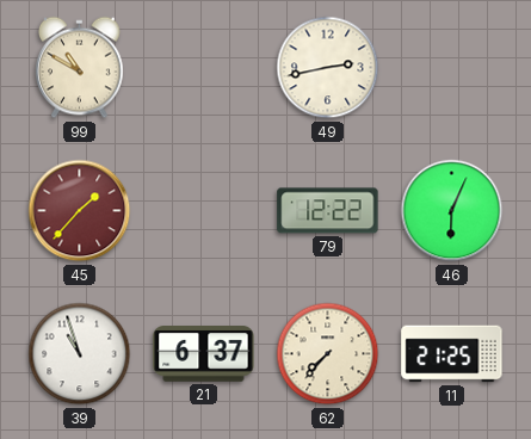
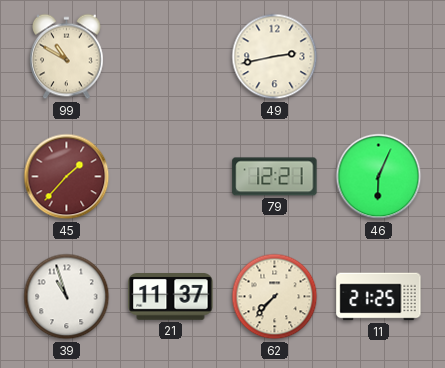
79: 12:22 -> 12:21
21: 6:37 -> 11:37
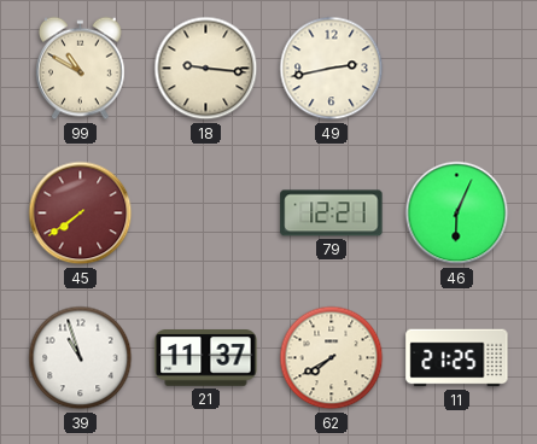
18: none -> 9:16
45: 1:37 -> 7:39
62: 7:37 -> 7:40
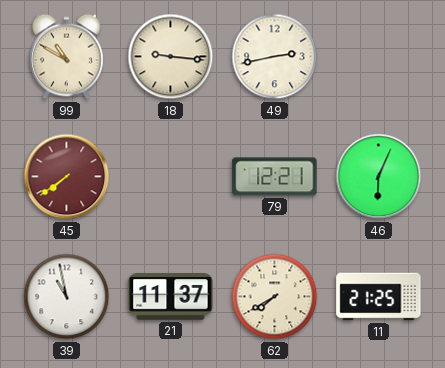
39: 10:57 -> 10:58
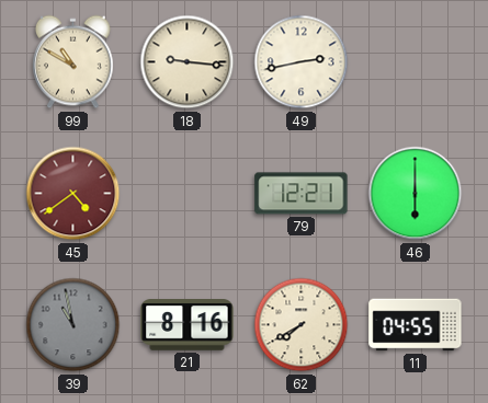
45: 7:39 -> 4:39
46: 6:04 -> 6:00
39 dial: white -> grey
21: 11:37 -> 8:16
11: 21:25 -> 04:55
